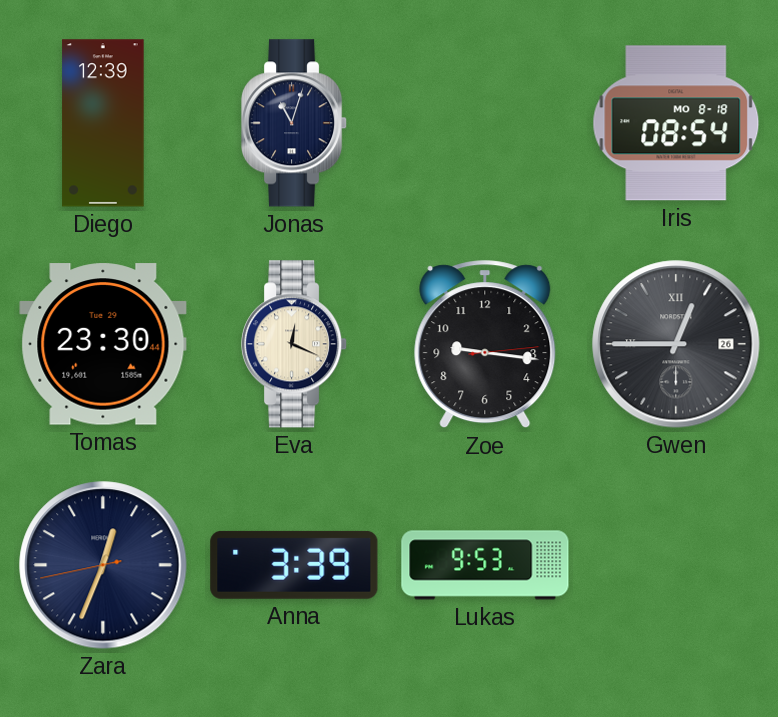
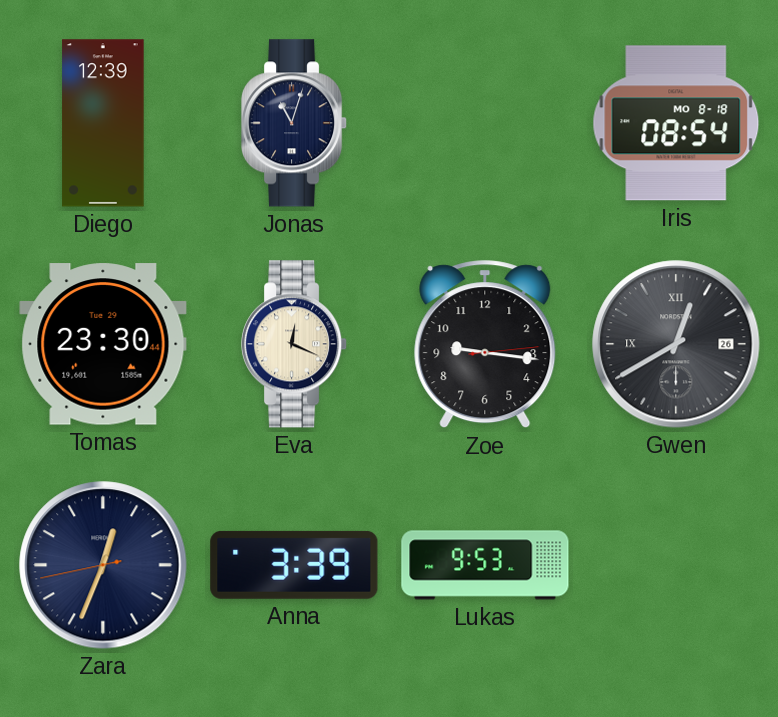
Gwen: 12:45 -> 12:40
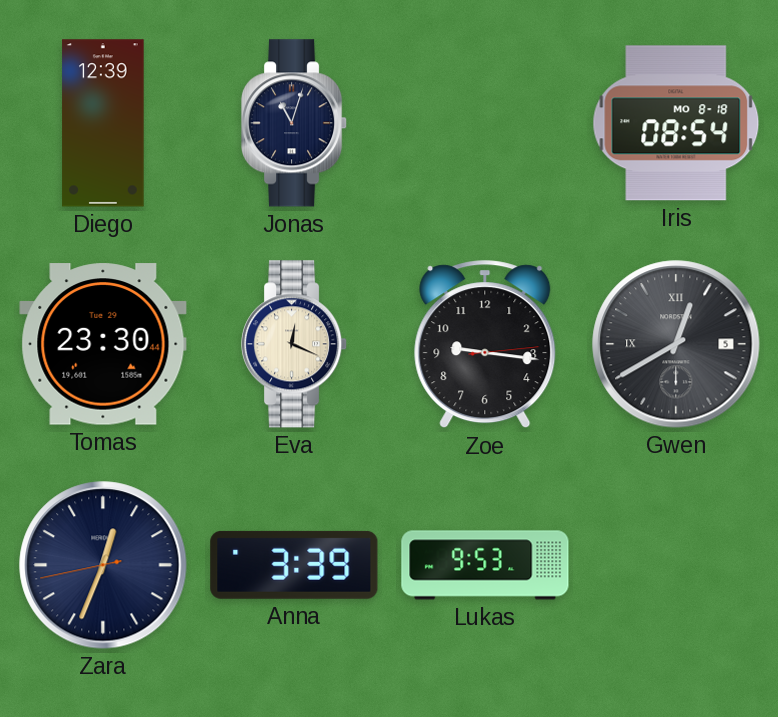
Gwen date: 26 -> 5
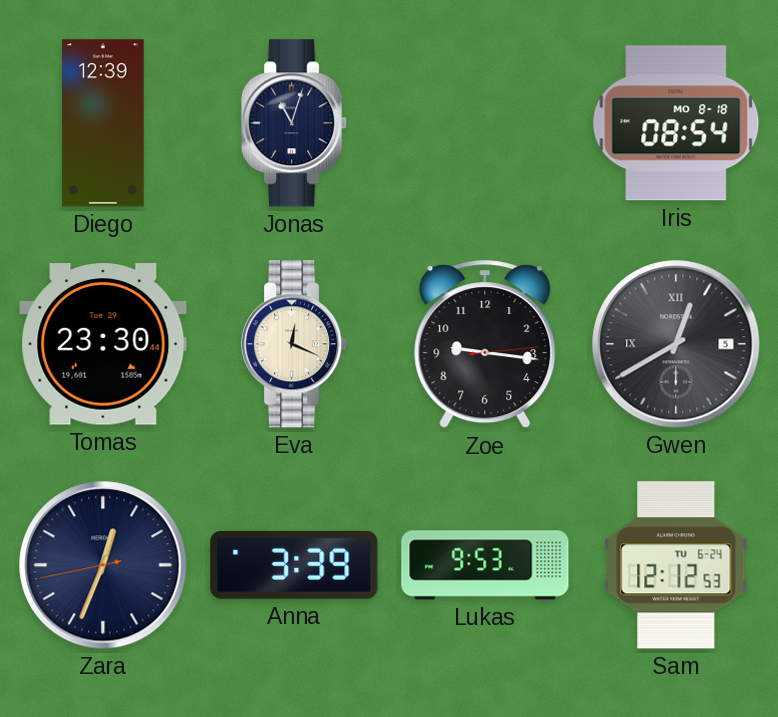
Sam: none -> 12:12
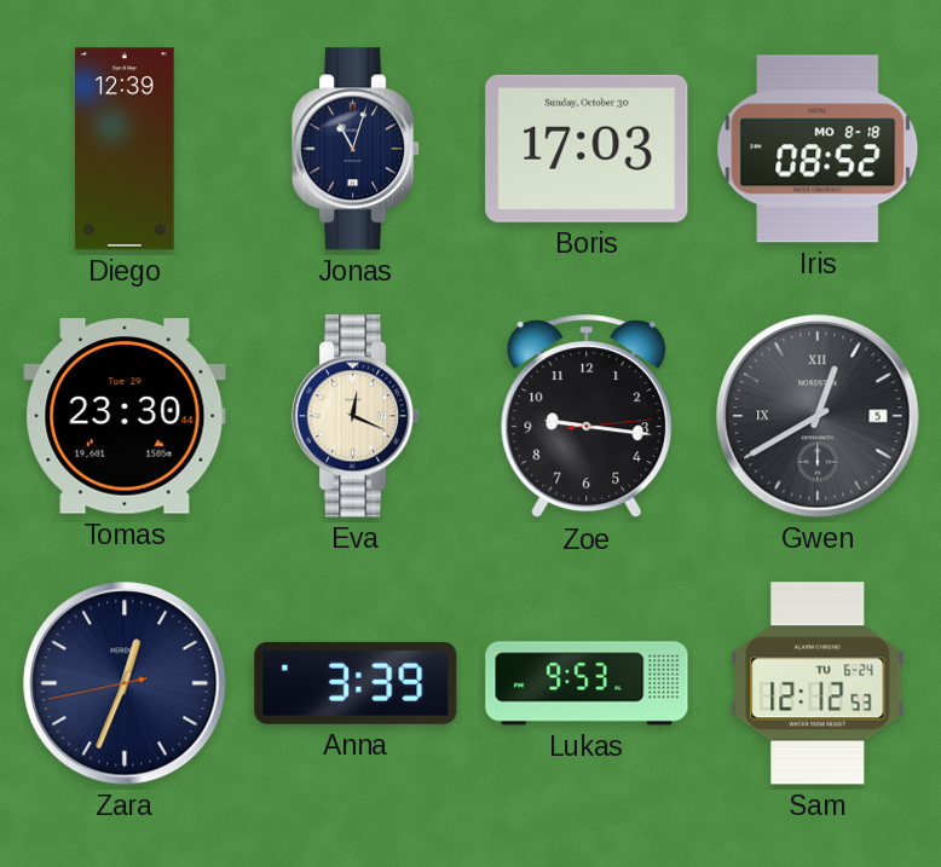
Boris: none -> 17:03
Iris: 08:54 -> 08:52
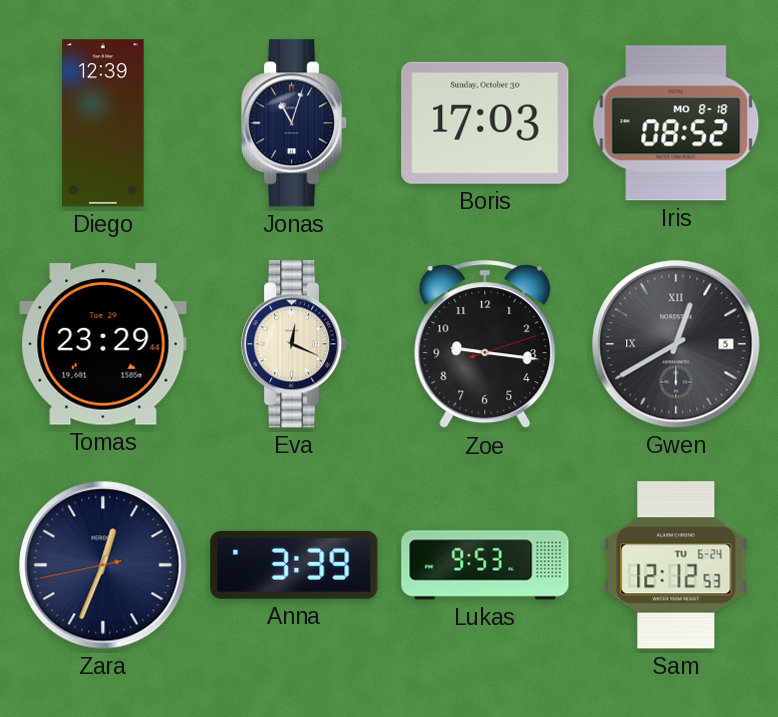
Tomas: 23:30 -> 23:29
Zoe: 9:16:14 -> 9:16:12
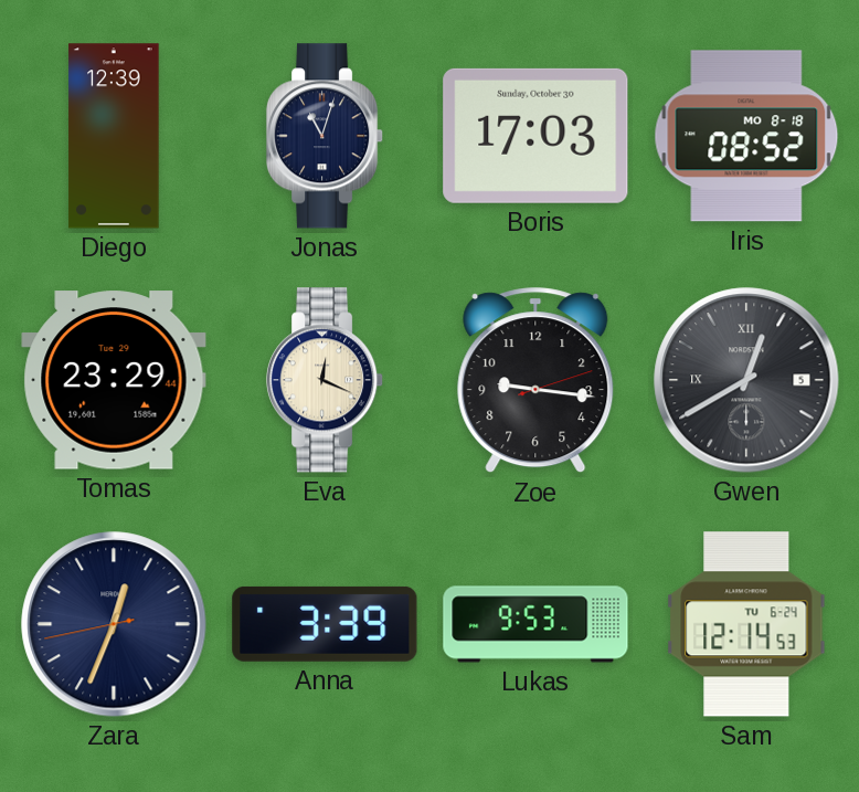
Sam: 12:12 -> 12:14
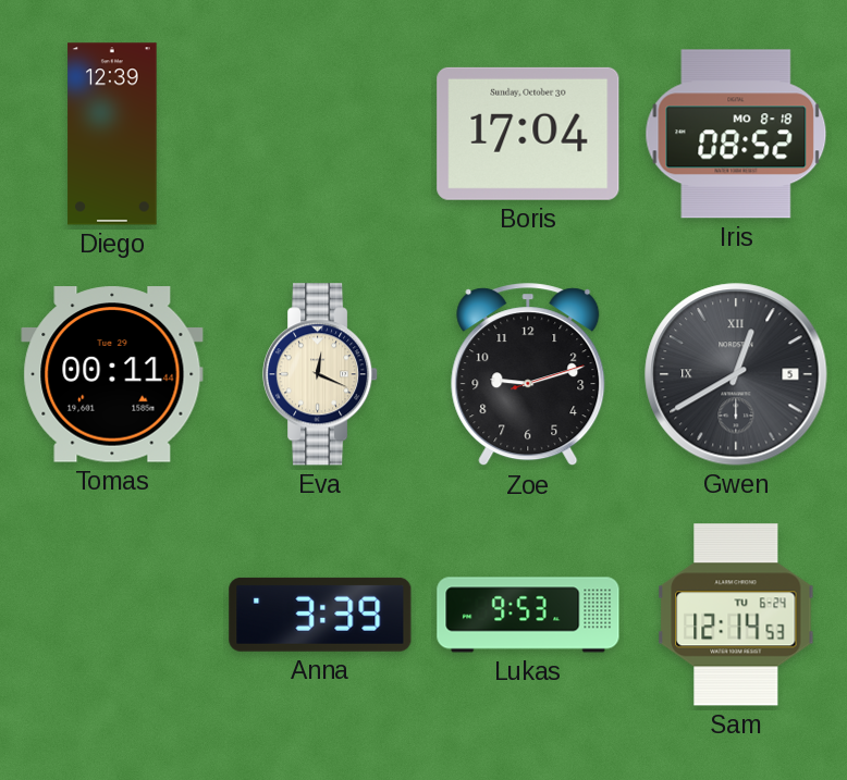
Jonas: 11:03 -> none
Boris: 17:03 -> 17:04
Tomas: 23:29 -> 00:11
Zoe: 9:16 -> 9:12
Zara: 12:33 -> none
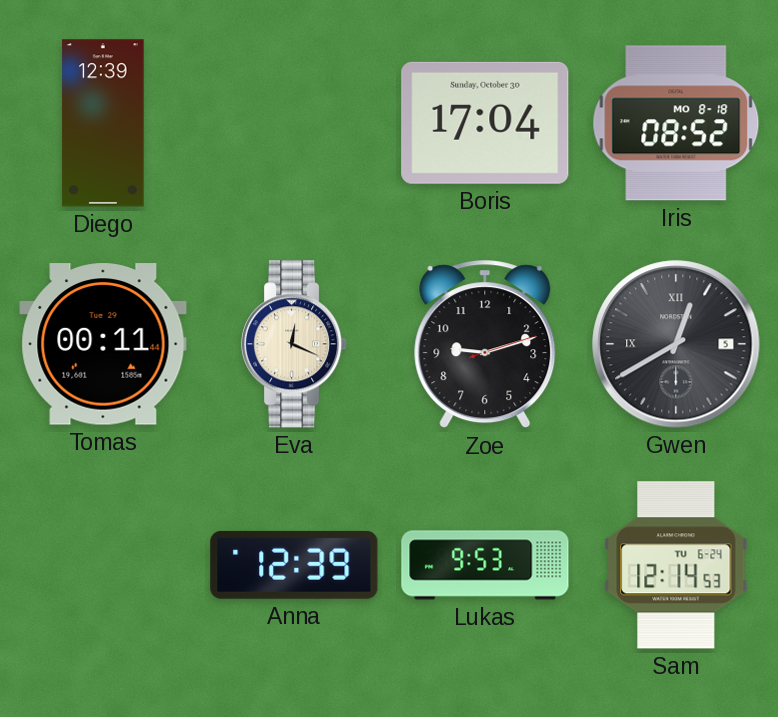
Anna: 3:39 -> 12:39
